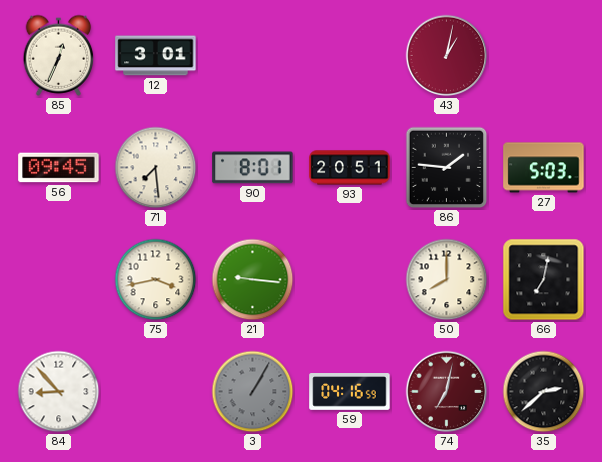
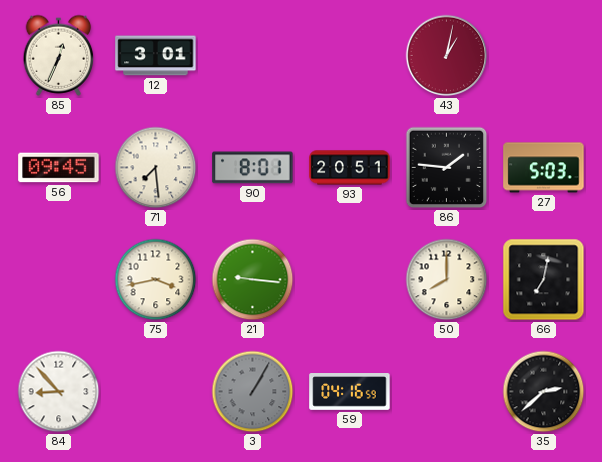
74: 7:02 -> none
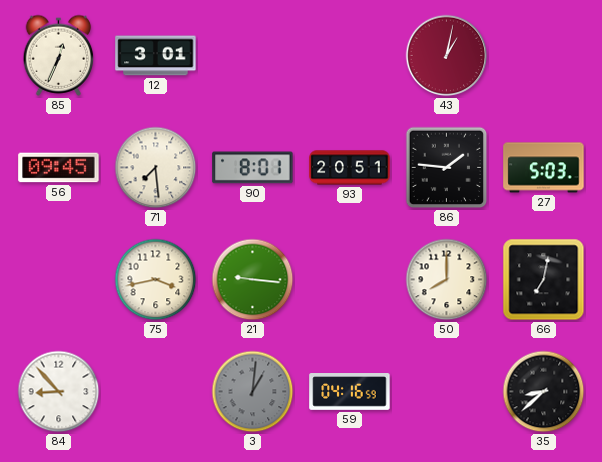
3: 1:05 -> 1:01
35: 2:38 -> 8:38
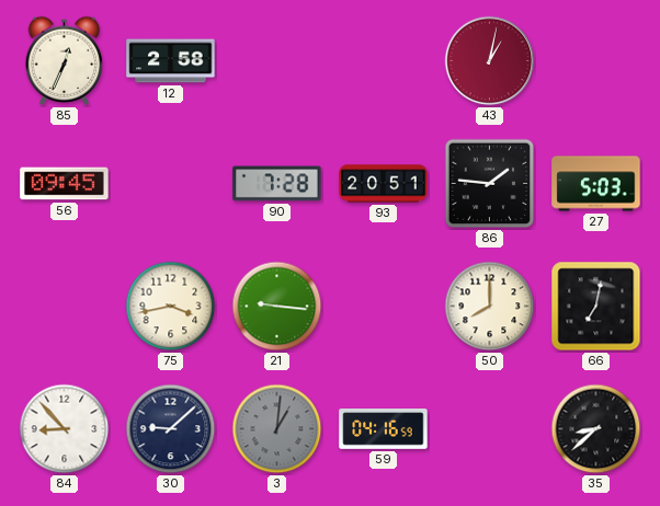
12: 3:01 -> 2:58
71: 7:29 -> none
90: 8:01 -> 7:28
30: none -> 9:08
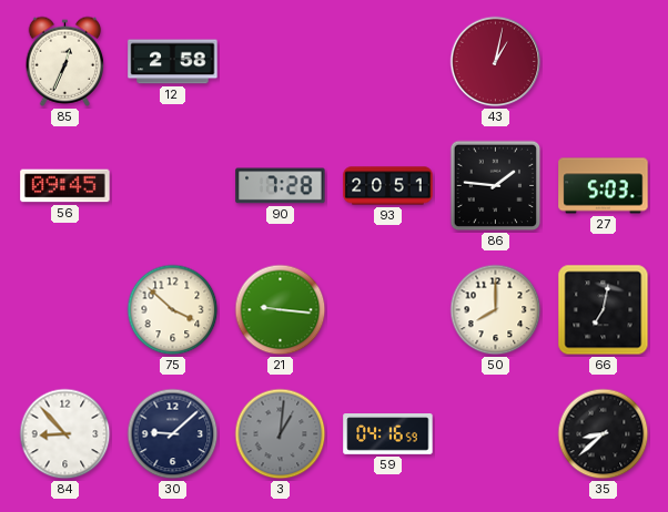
75: 3:43 -> 3:52
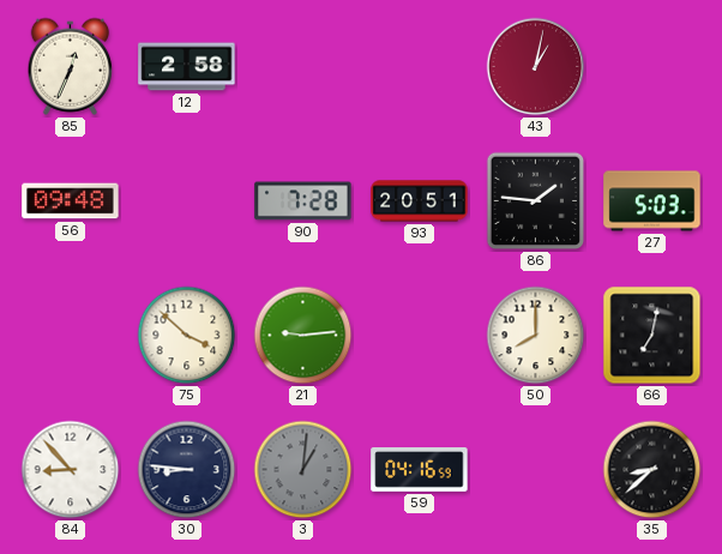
56: 09:45 -> 09:48
21: 9:16 -> 9:14
30: 9:08 -> 8:46
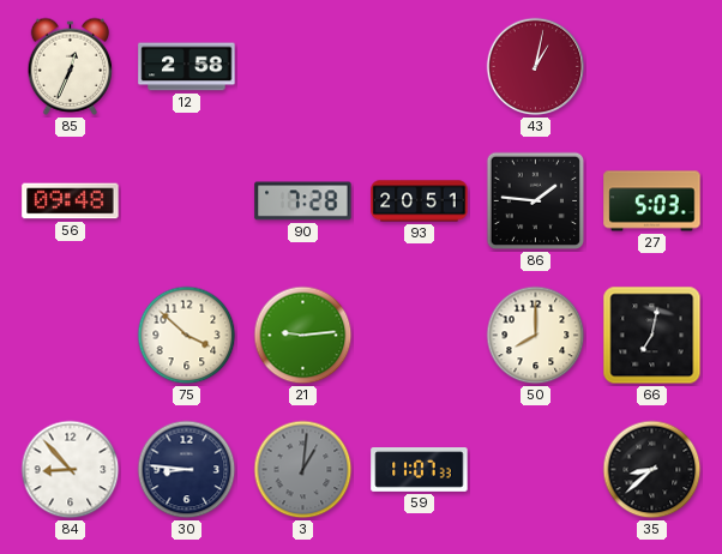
59: 04:16 -> 11:07
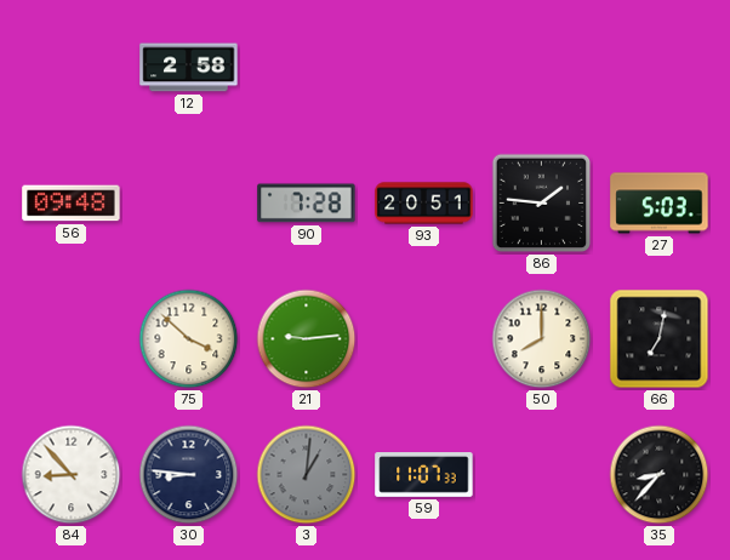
85: 12:34 -> none
43: 1:02 -> none
35: 8:38 -> 8:37
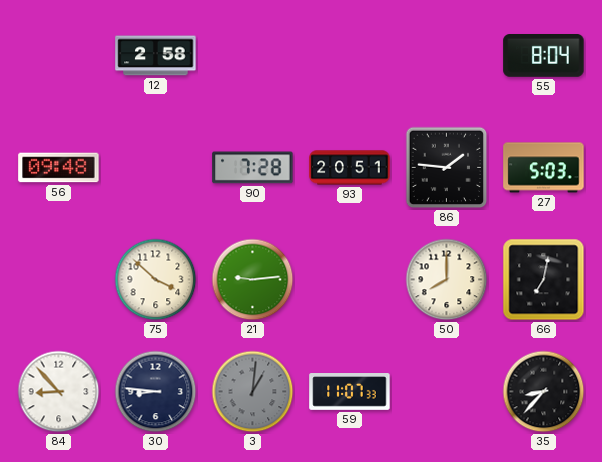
55: none -> 8:04
